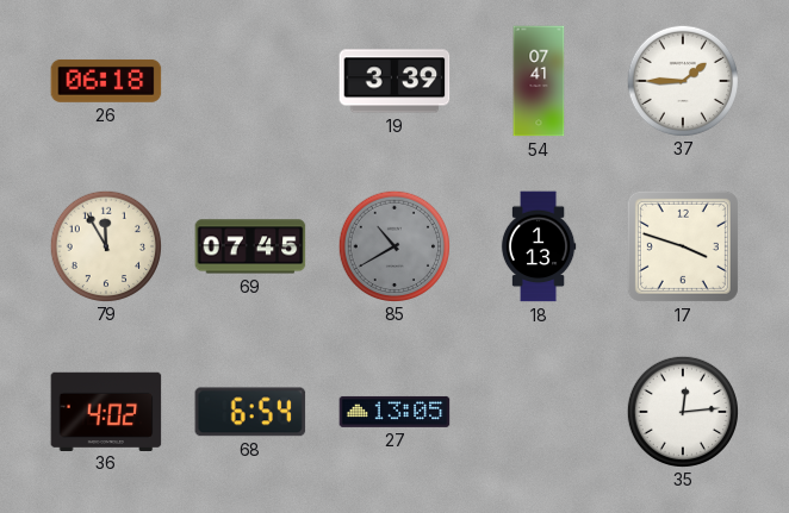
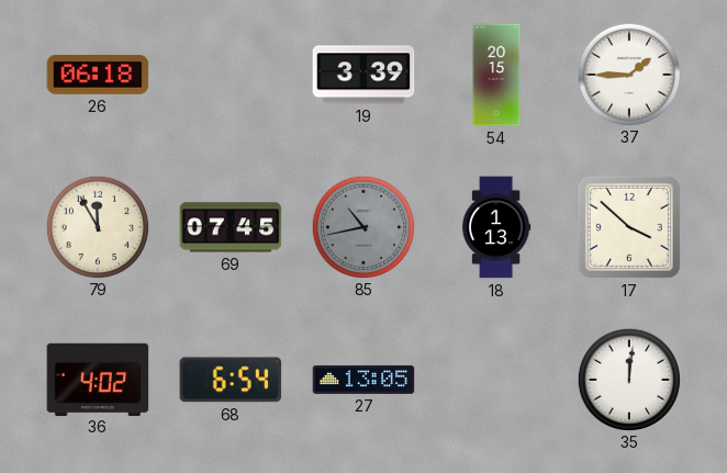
54: 07:41 -> 20:15
85: 10:40 -> 10:43
17: 3:48 -> 3:52
35: 12:14 -> 12:01
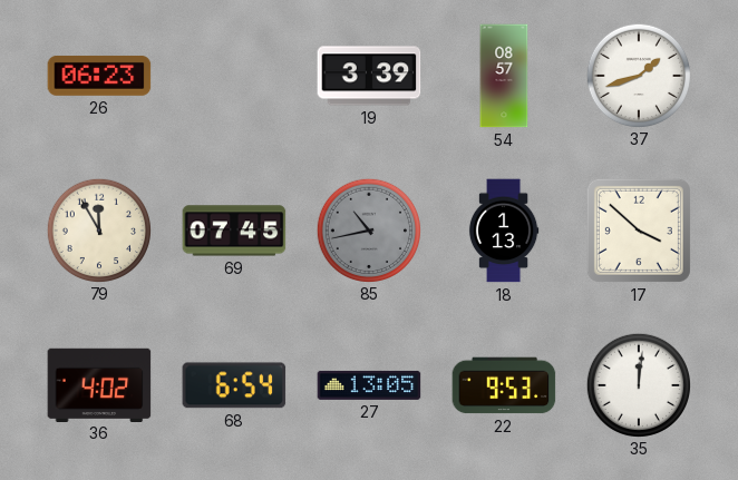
26: 06:18 -> 06:23
54: 20:15 -> 08:57
37: 1:45 -> 1:42
22: none -> 9:53
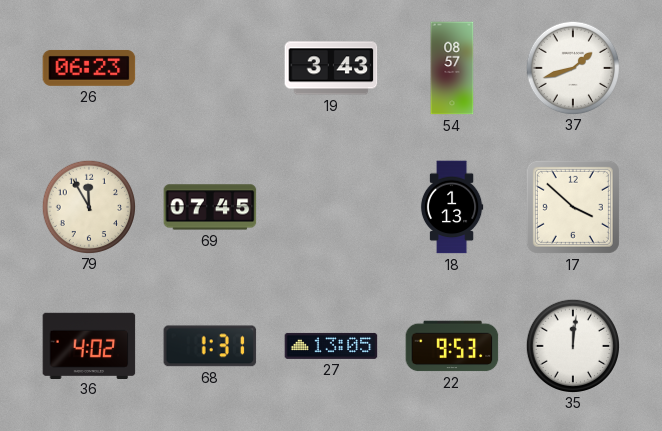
19: 3:39 -> 3:43
85: 10:43 -> none
68: 6:54 -> 1:31
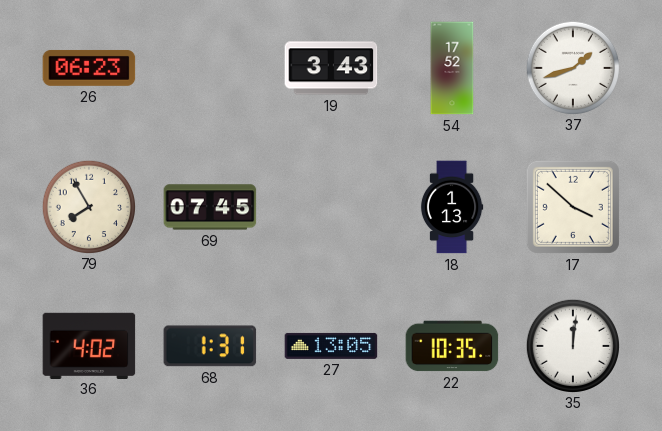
54: 08:57 -> 17:52
79: 11:55 -> 7:55
22: 9:53 -> 10:35
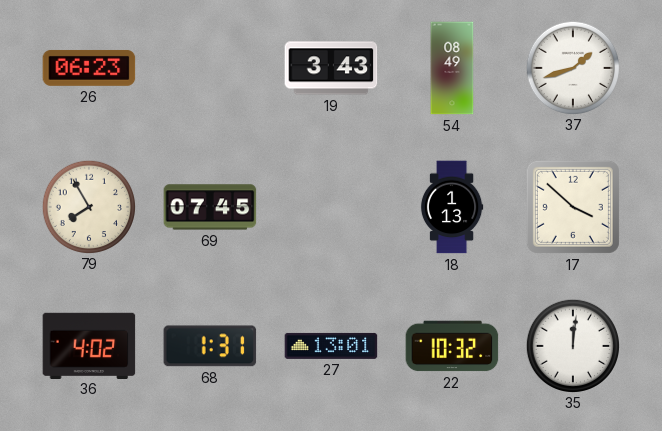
54: 17:52 -> 08:49
27: 13:05 -> 13:01
22: 10:35 -> 10:32
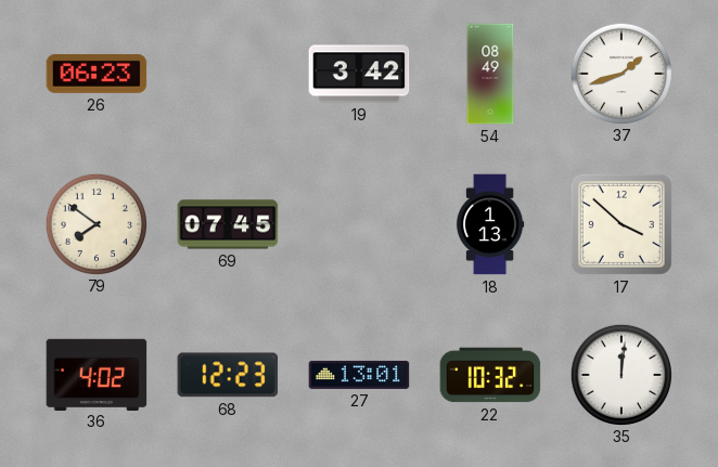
19: 3:43 -> 3:42
79: 7:55 -> 7:51
68: 1:31 -> 12:23
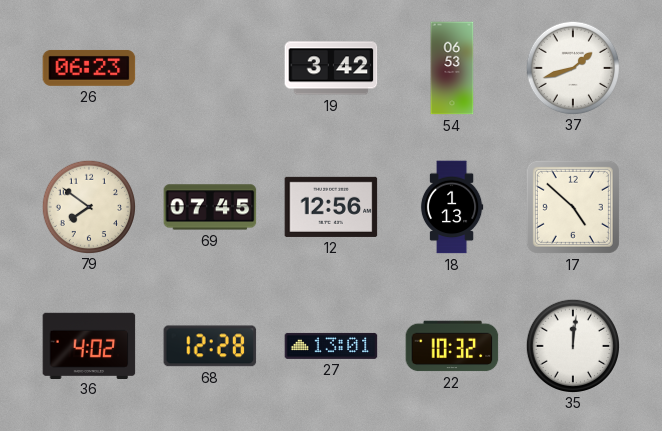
54: 08:49 -> 06:53
12: none -> 12:56
17: 3:52 -> 4:52
68: 12:23 -> 12:28
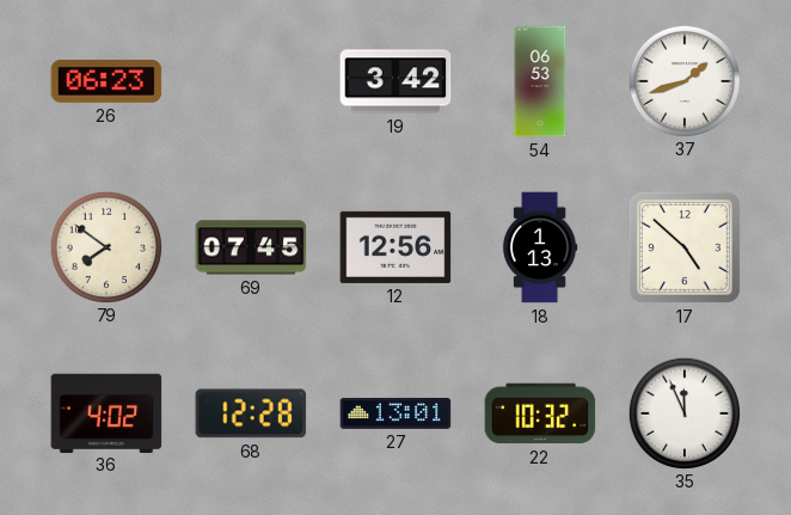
35: 12:01 -> 11:56
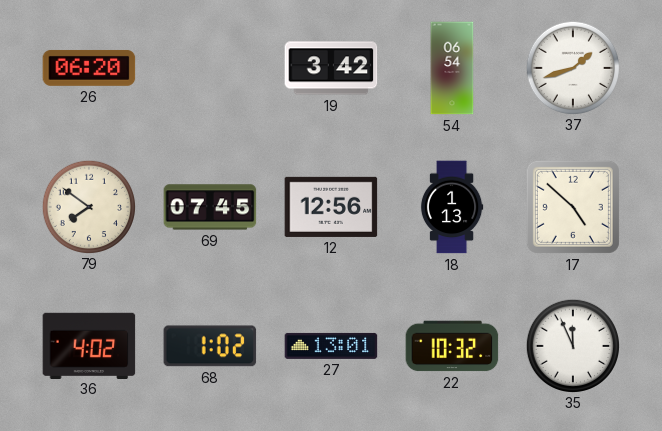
26: 06:23 -> 06:20
54: 06:53 -> 06:54
68: 12:28 -> 1:02
